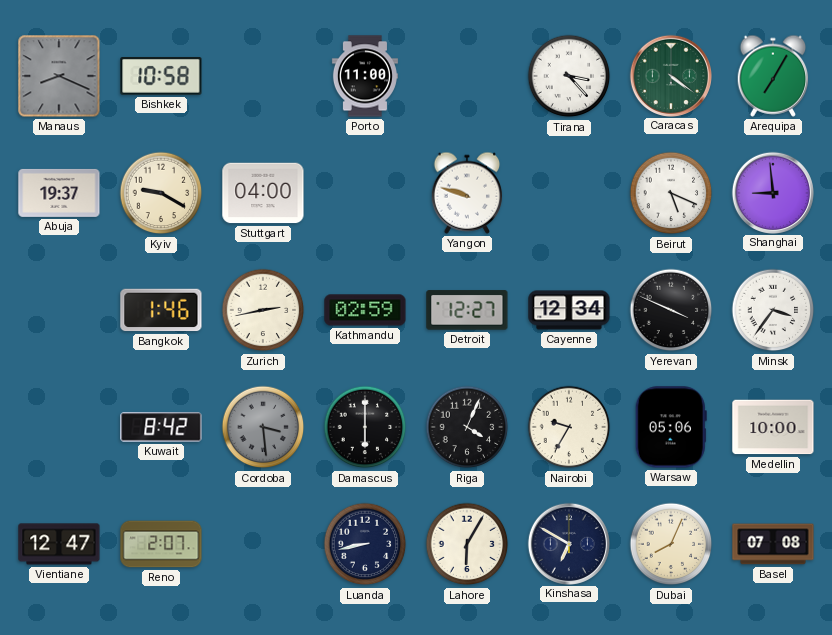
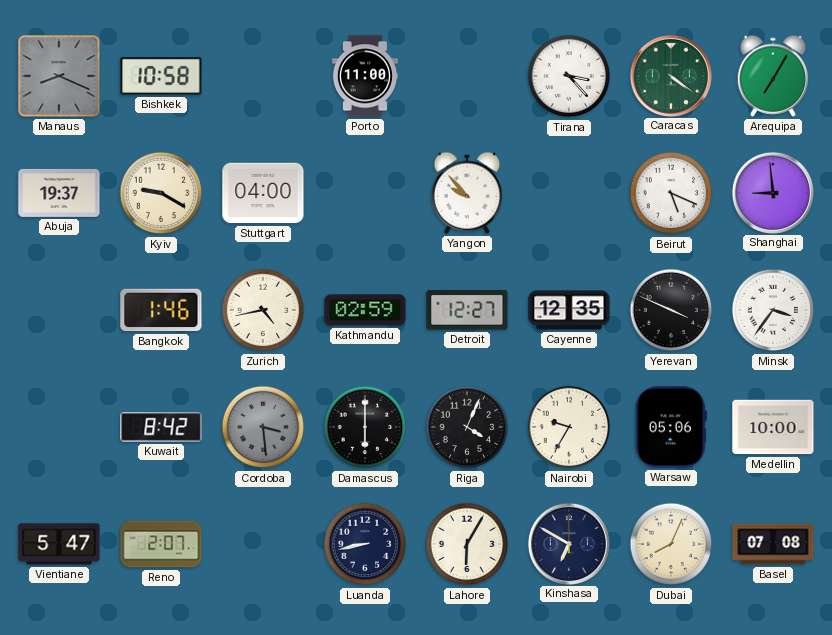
Yangon: 9:48 -> 9:53
Zurich: 2:43 -> 4:43
Cayenne: 12:34 -> 12:35
Vientiane: 12:47 -> 5:47
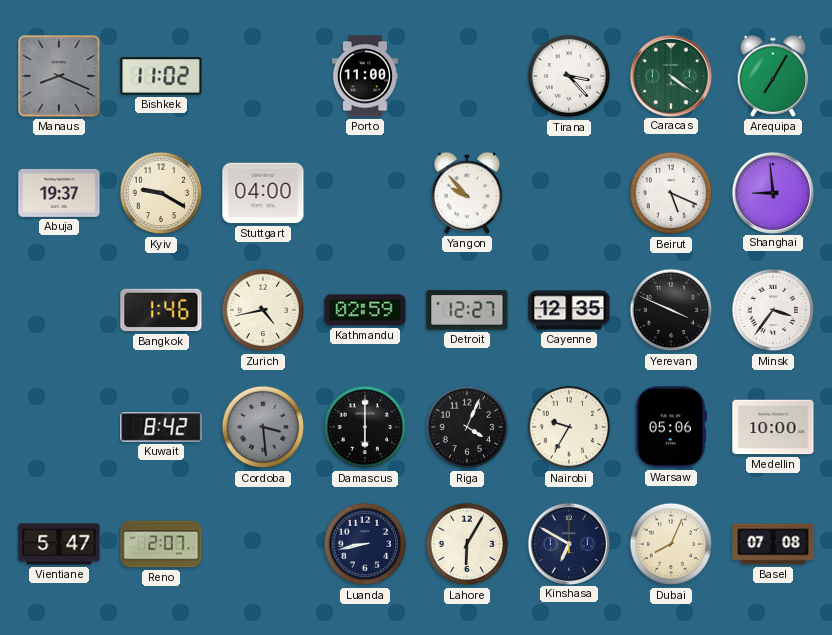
Bishkek: 10:58 -> 11:02
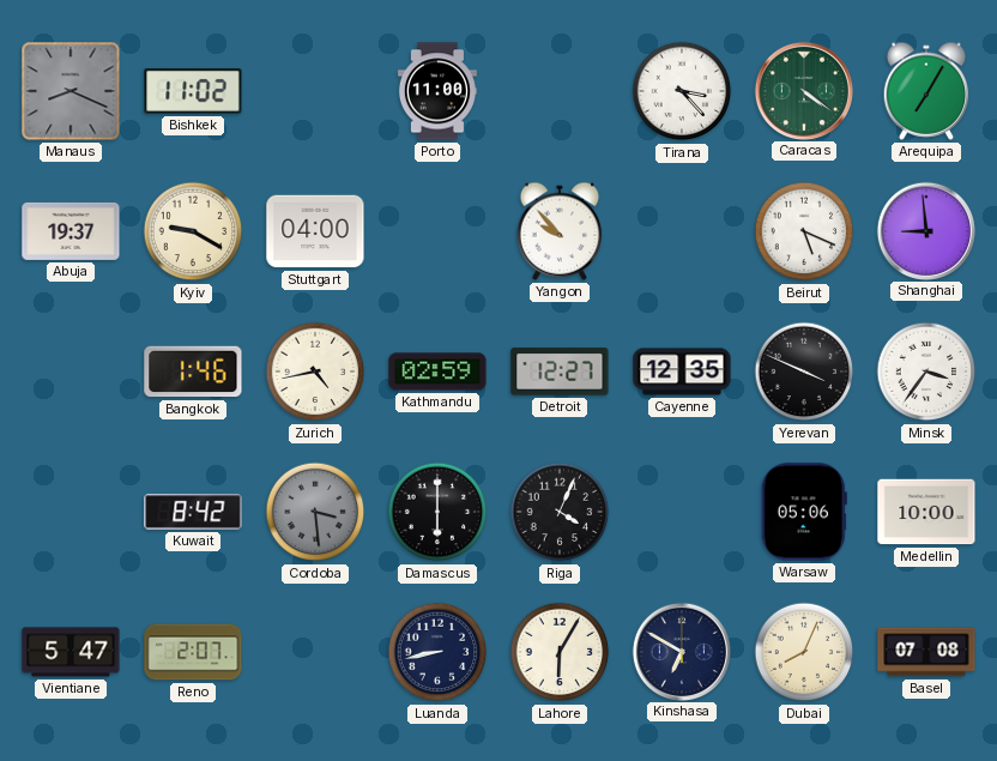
Nairobi: 9:35 -> none
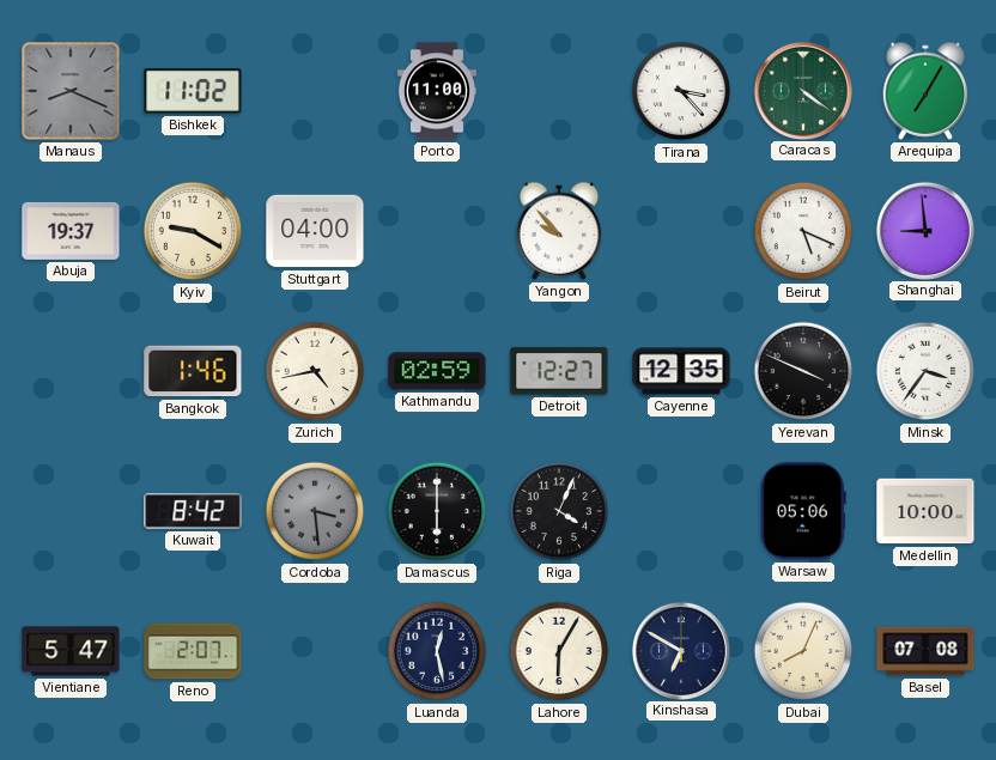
Luanda: 8:43 -> 12:28
